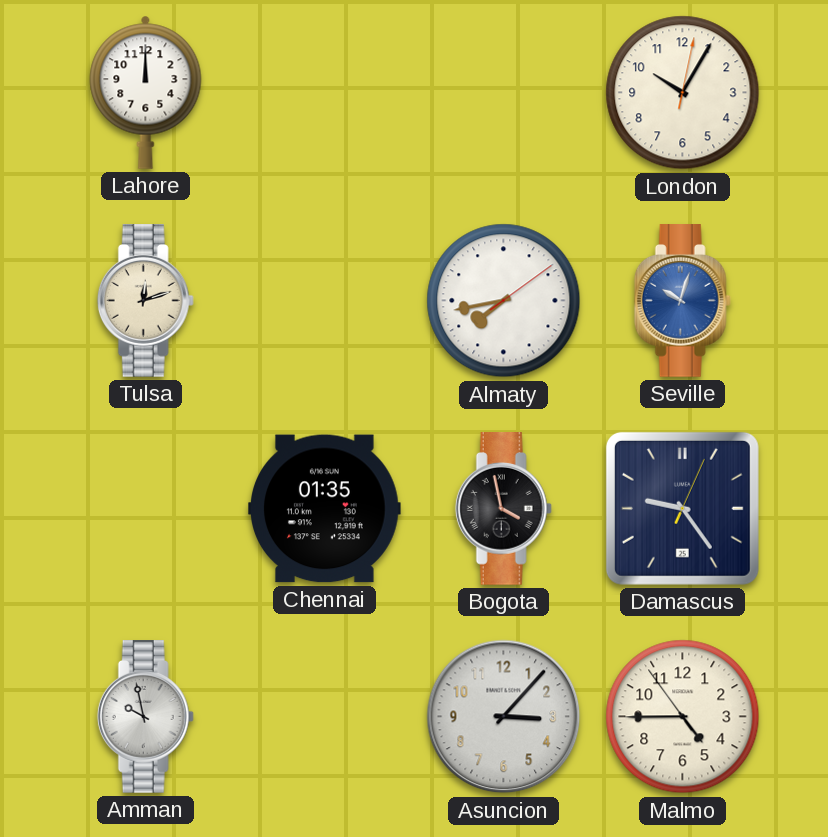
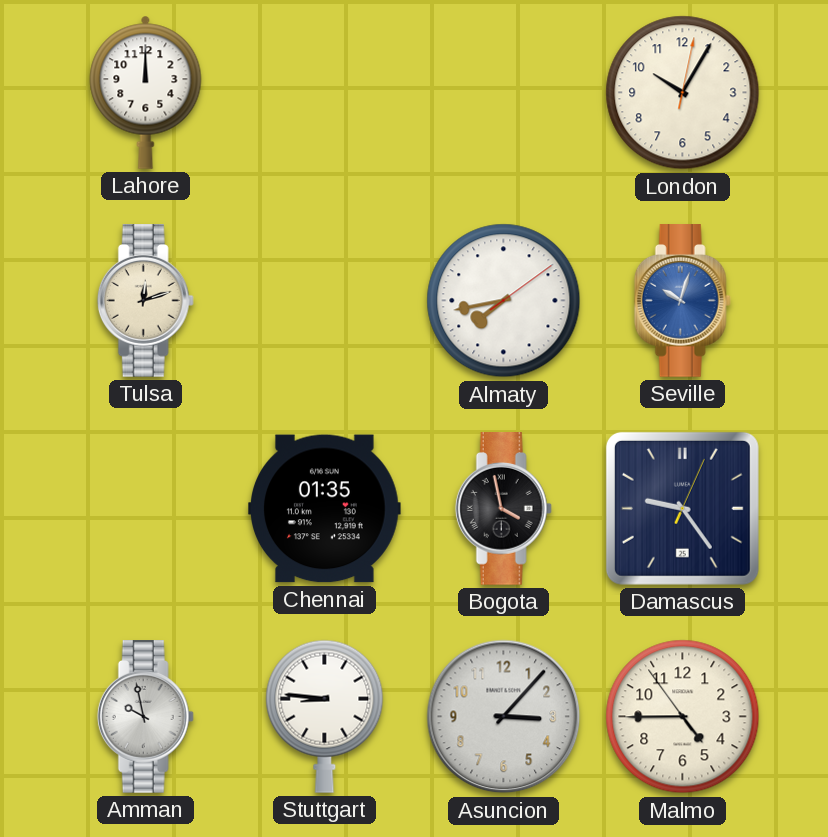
Stuttgart: none -> 8:46
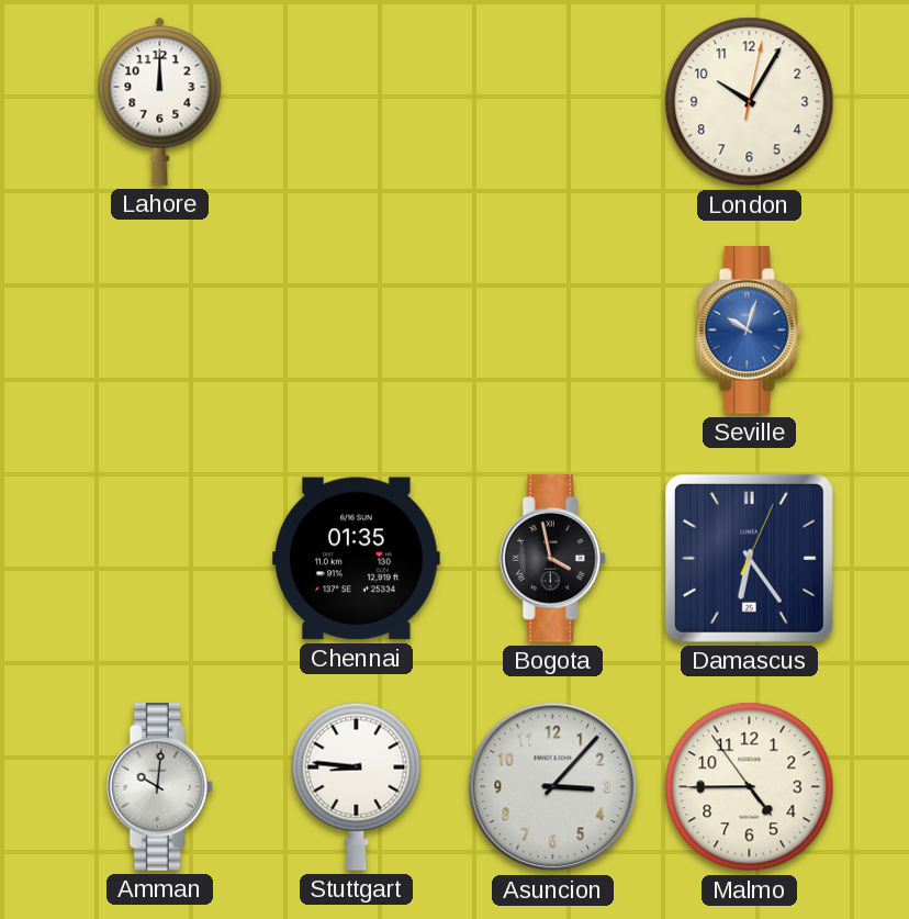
Tulsa: 12:12 -> none
Almaty: 7:43 -> none
Damascus: 9:24 -> 6:24
Amman: 9:58 -> 10:01
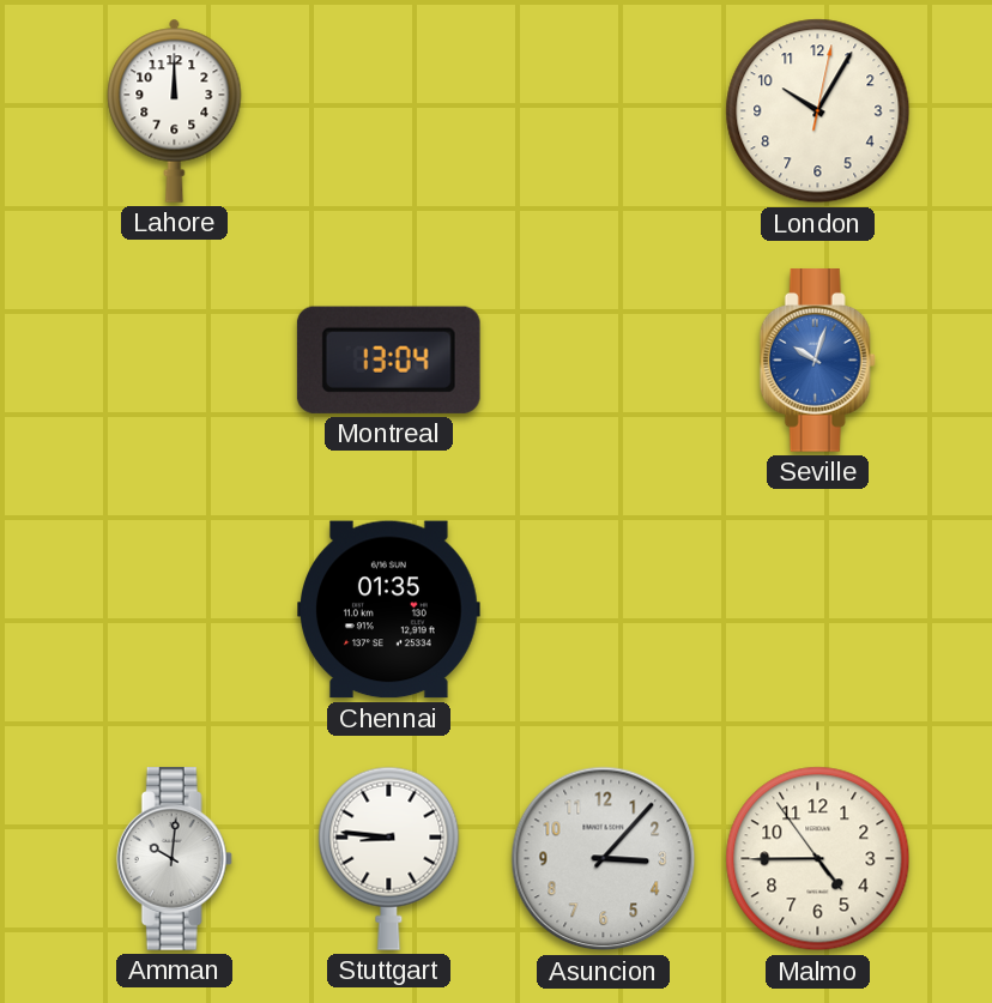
Montreal: none -> 13:04
Bogota: 3:58 -> none
Damascus: 6:24 -> none
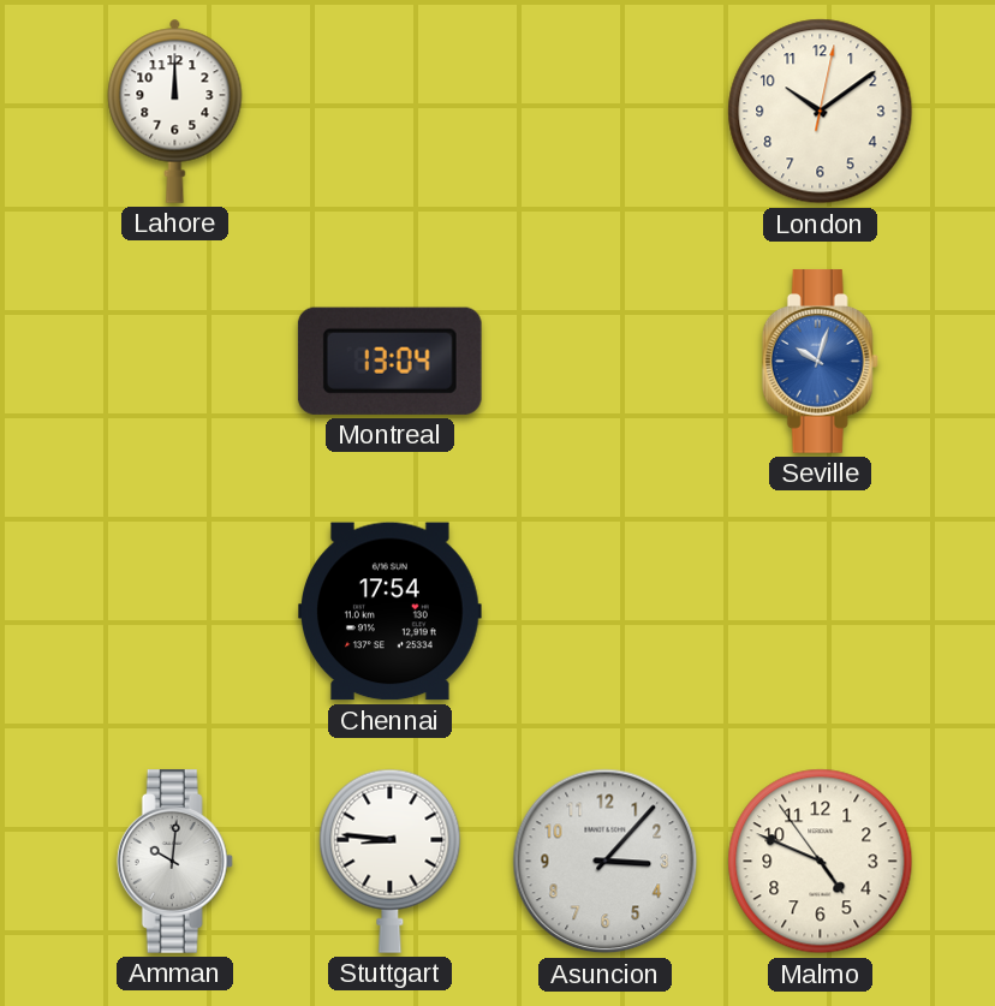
London: 10:05 -> 10:09
Chennai: 01:35 -> 17:54
Malmo: 4:44 -> 4:48
